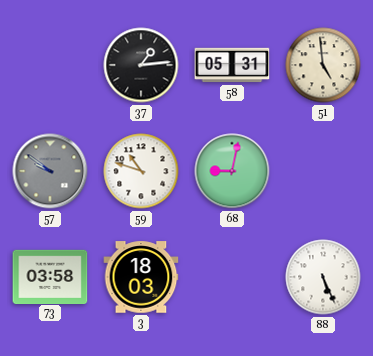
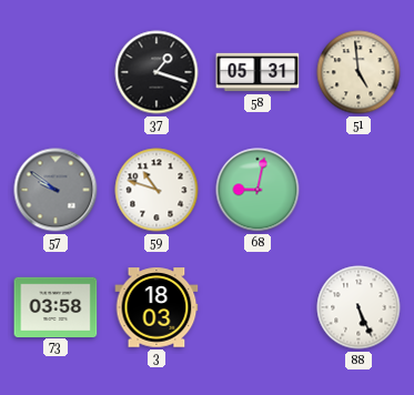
37: 1:14 -> 1:18
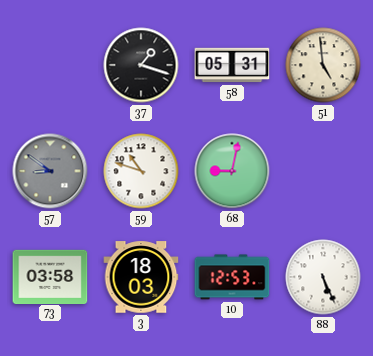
57: 9:51 -> 8:51
10: none -> 12:53
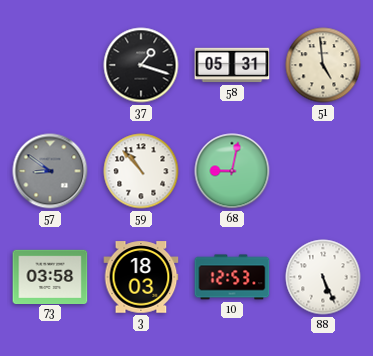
59: 10:48 -> 10:53
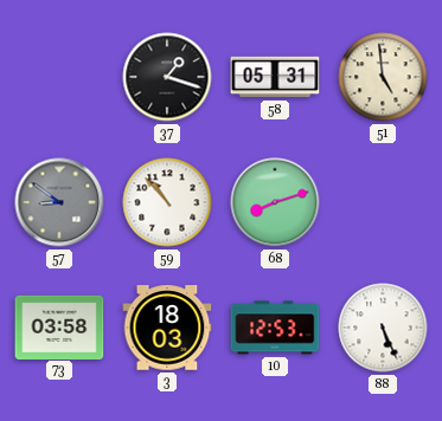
68: 9:02 -> 8:12
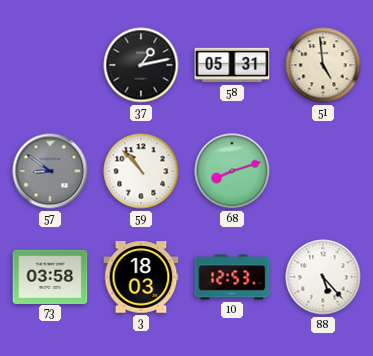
37: 1:18 -> 1:13
88: 5:26 -> 5:23
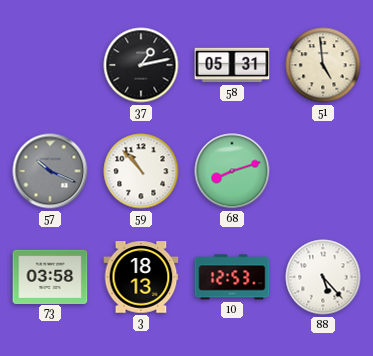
57: 8:51 -> 10:19
3: 18:03 -> 18:13
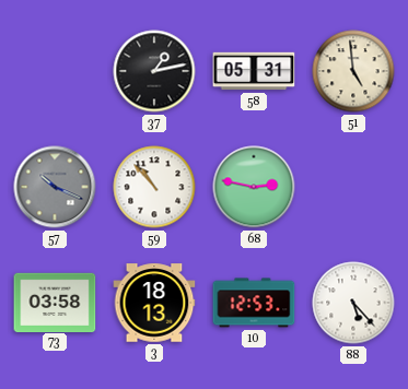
68: 8:12 -> 2:47
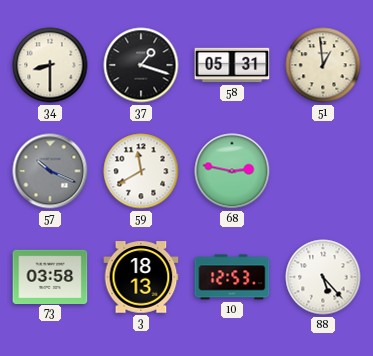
34: none -> 8:30
37: 1:13 -> 1:18
51: 4:59 -> 12:59
59: 10:53 -> 11:40
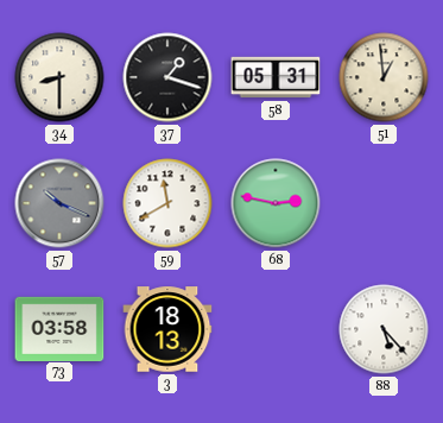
10: 12:53 -> none
